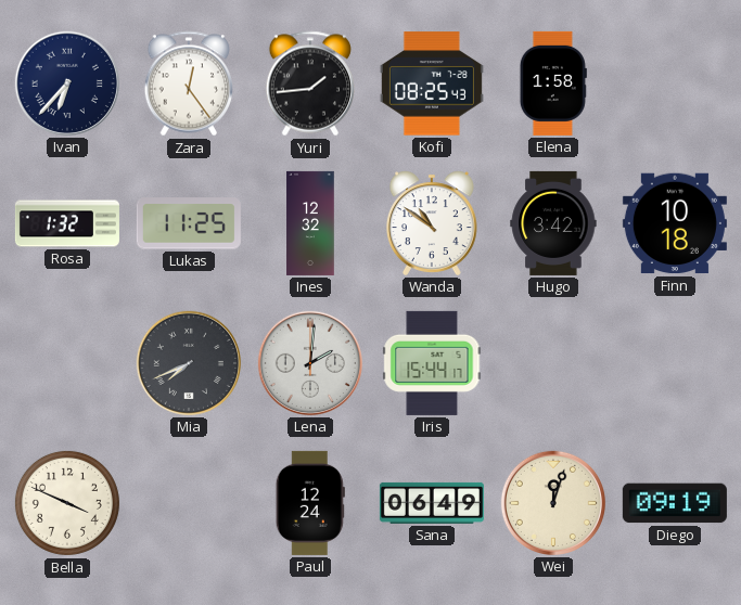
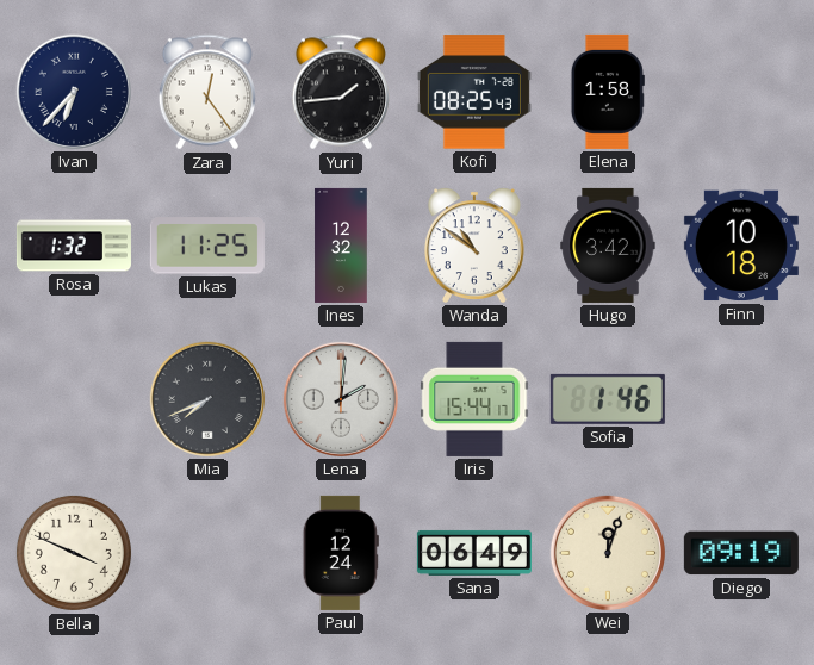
Sofia: none -> 1:46
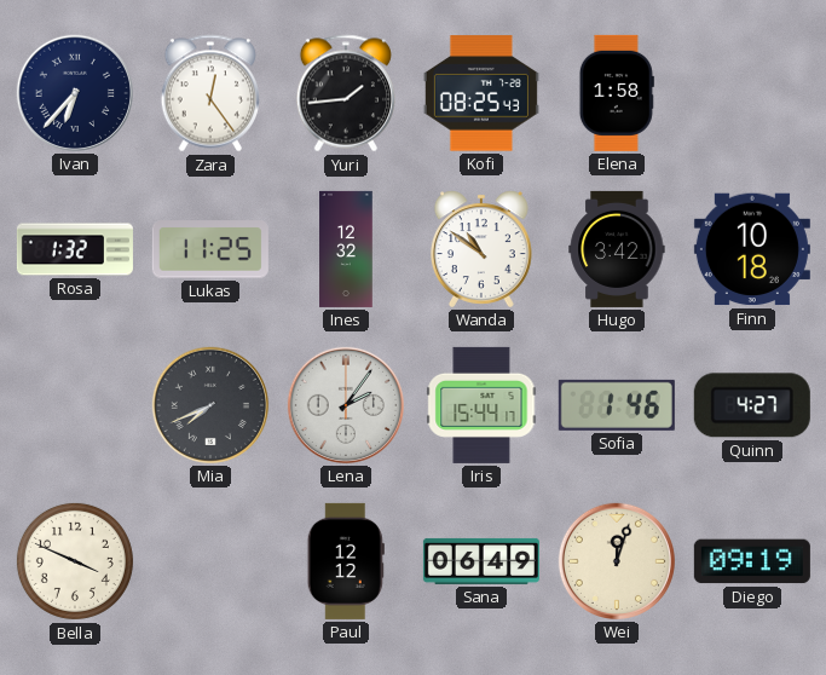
Lena: 2:01 -> 2:06
Quinn: none -> 4:27
Paul: 12:24 -> 12:12
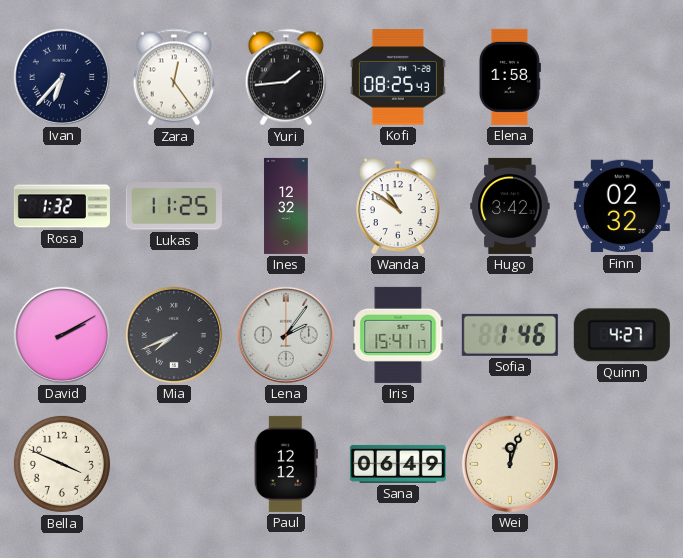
Finn: 10:18 -> 02:32
David: none -> 2:10
Iris: 15:44 -> 15:41
Diego: 09:19 -> none
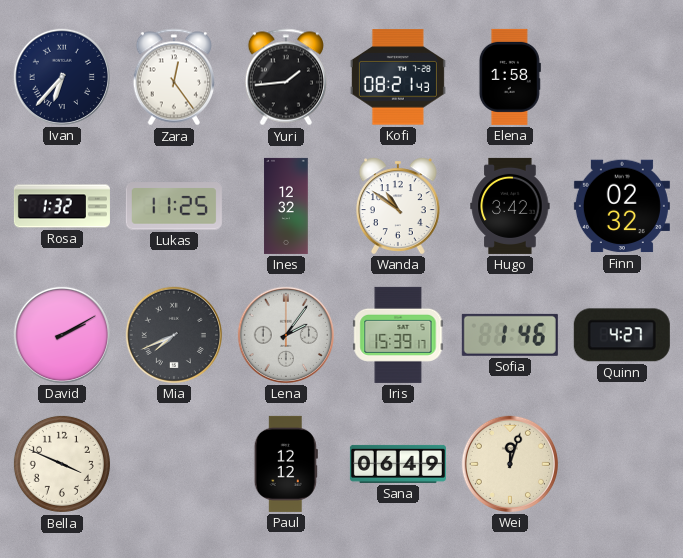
Kofi: 08:25 -> 08:21
Iris: 15:41 -> 15:39
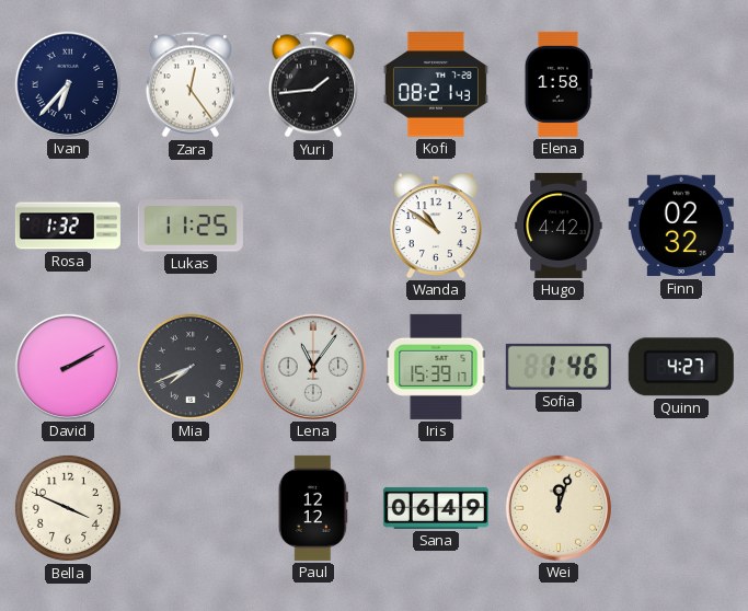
Ines: 12:32 -> none
Hugo: 3:42 -> 4:42
Lena: 2:06 -> 11:06
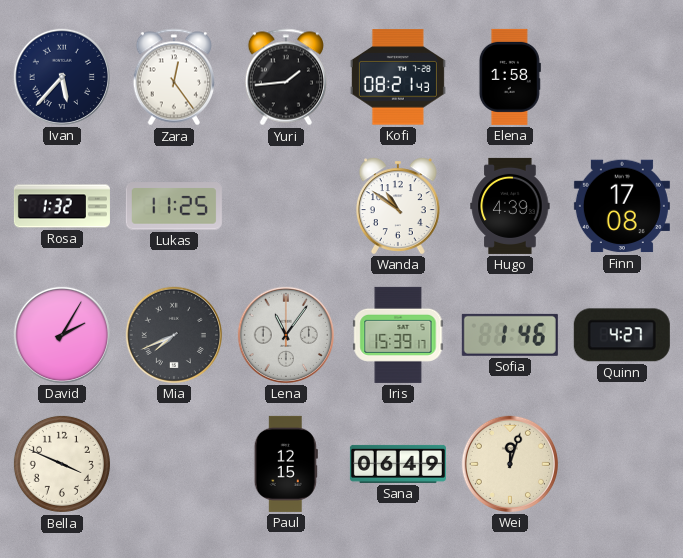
Ivan: 6:37 -> 5:37
Hugo: 4:42 -> 4:39
Finn: 02:32 -> 17:08
David: 2:10 -> 2:05
Paul: 12:12 -> 12:15
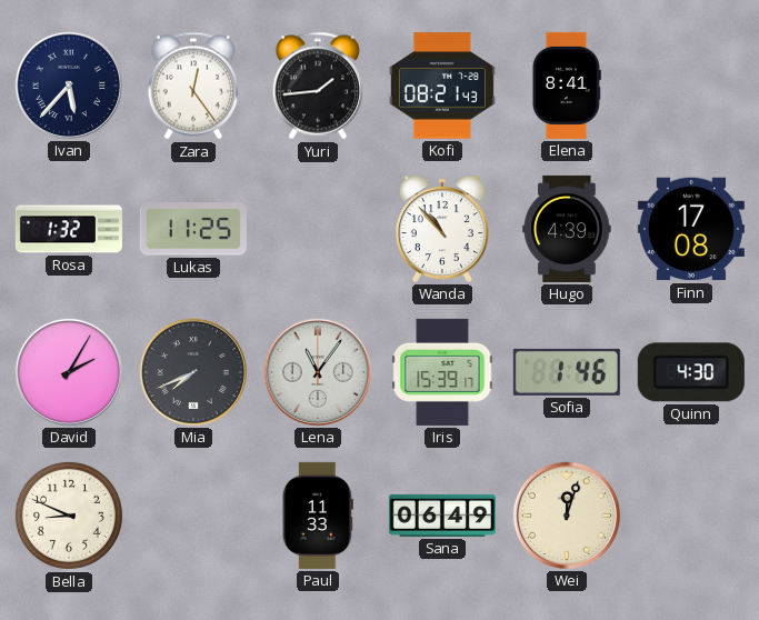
Elena: 1:58 -> 8:41
Wanda: 10:51 -> 10:53
Quinn: 4:27 -> 4:30
Bella: 3:49 -> 8:49
Paul: 12:15 -> 11:33
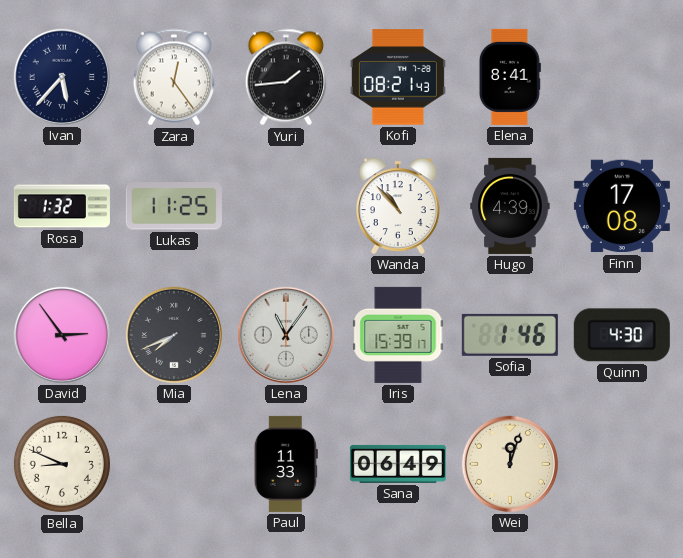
David: 2:05 -> 2:54
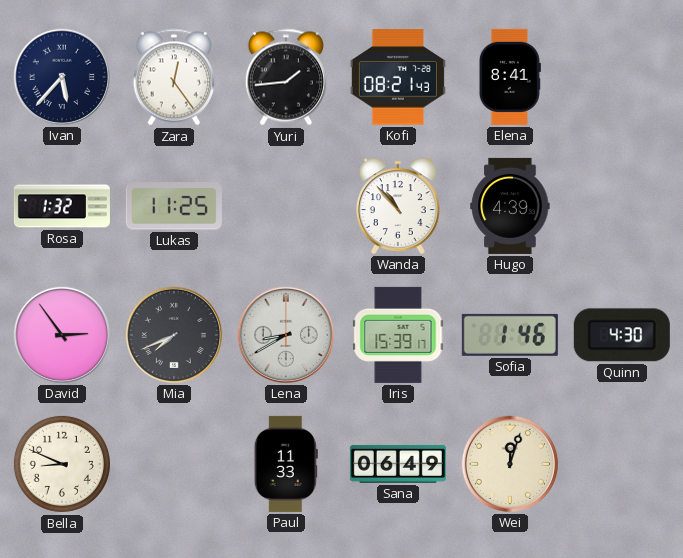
Finn: 17:08 -> none
Lena: 11:06 -> 8:40
